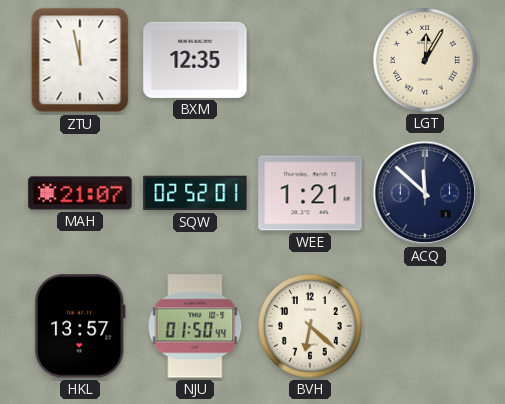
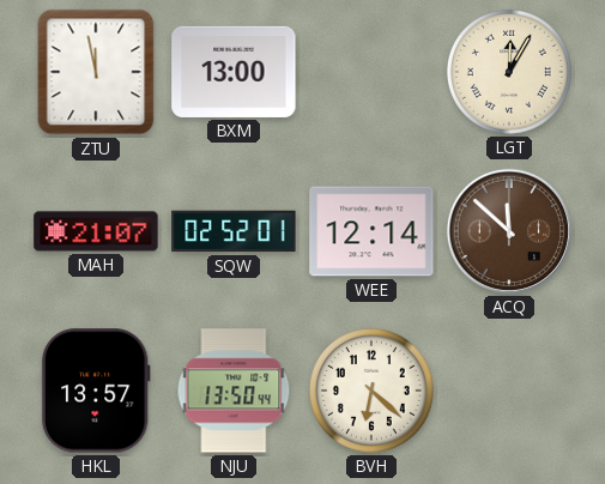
BXM: 12:35 -> 13:00
WEE: 1:21 -> 12:14
ACQ dial: navy -> brown
NJU: 01:50 -> 13:50
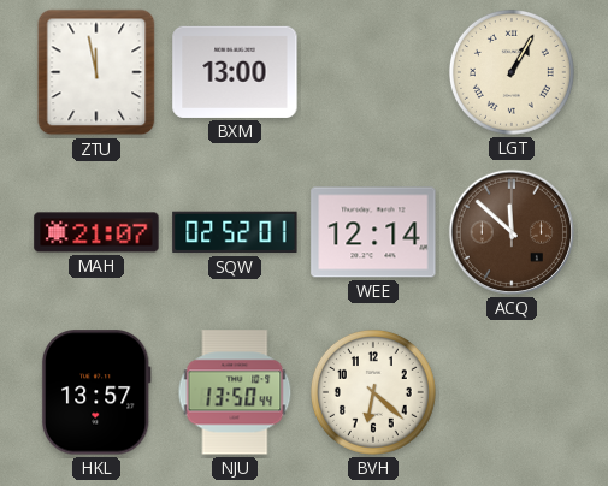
LGT: 12:05 -> 1:05
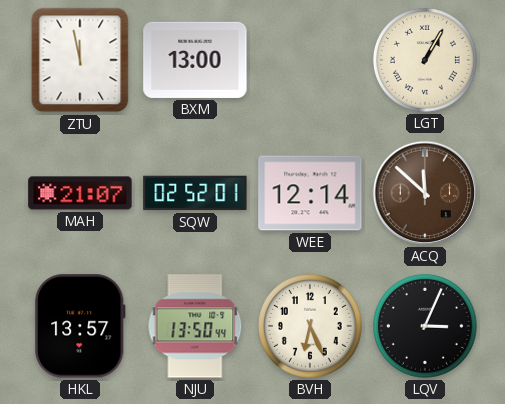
BVH: 6:22 -> 6:26
LQV: none -> 3:04
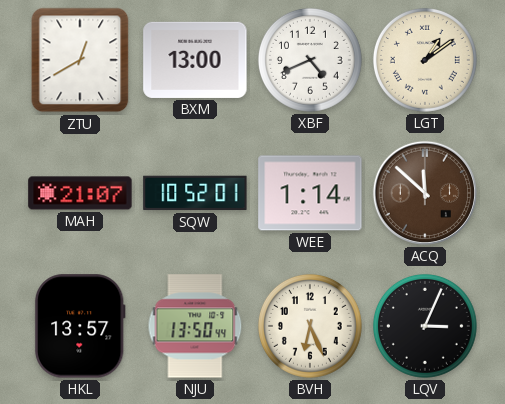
ZTU: 11:58 -> 12:40
XBF: none -> 4:41
LGT: 1:05 -> 1:09
SQW: 02:52 -> 10:52
WEE: 12:14 -> 1:14
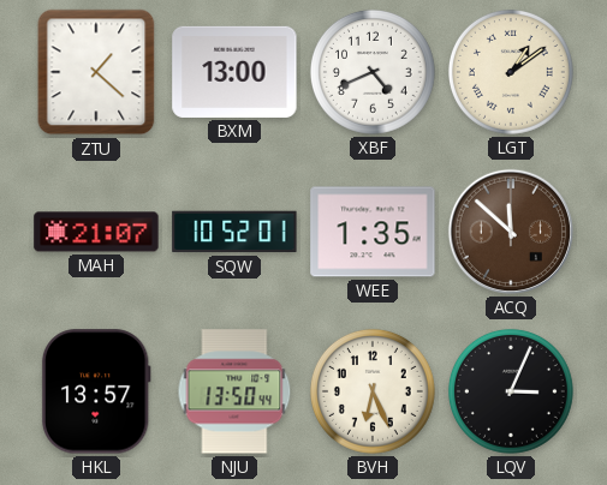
ZTU: 12:40 -> 1:22
WEE: 1:14 -> 1:35
